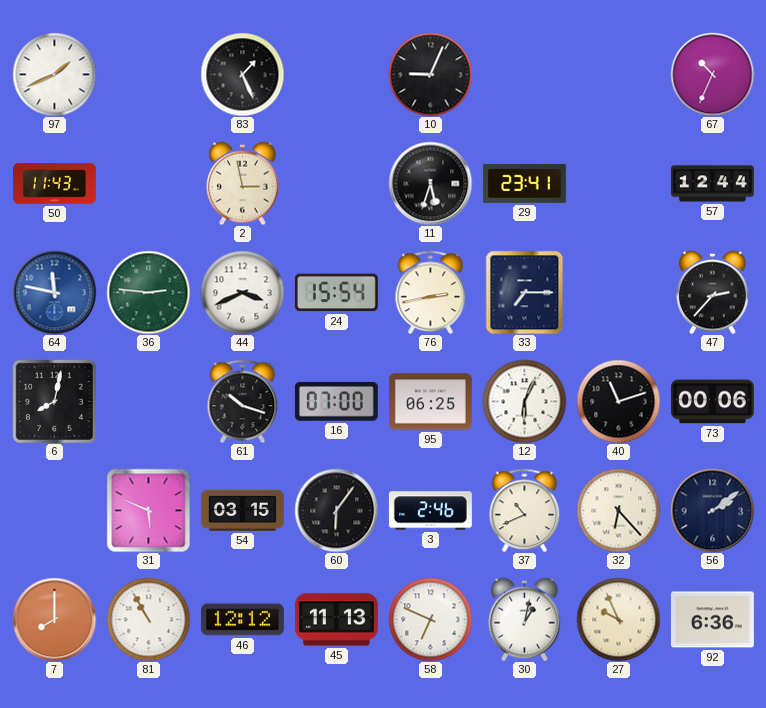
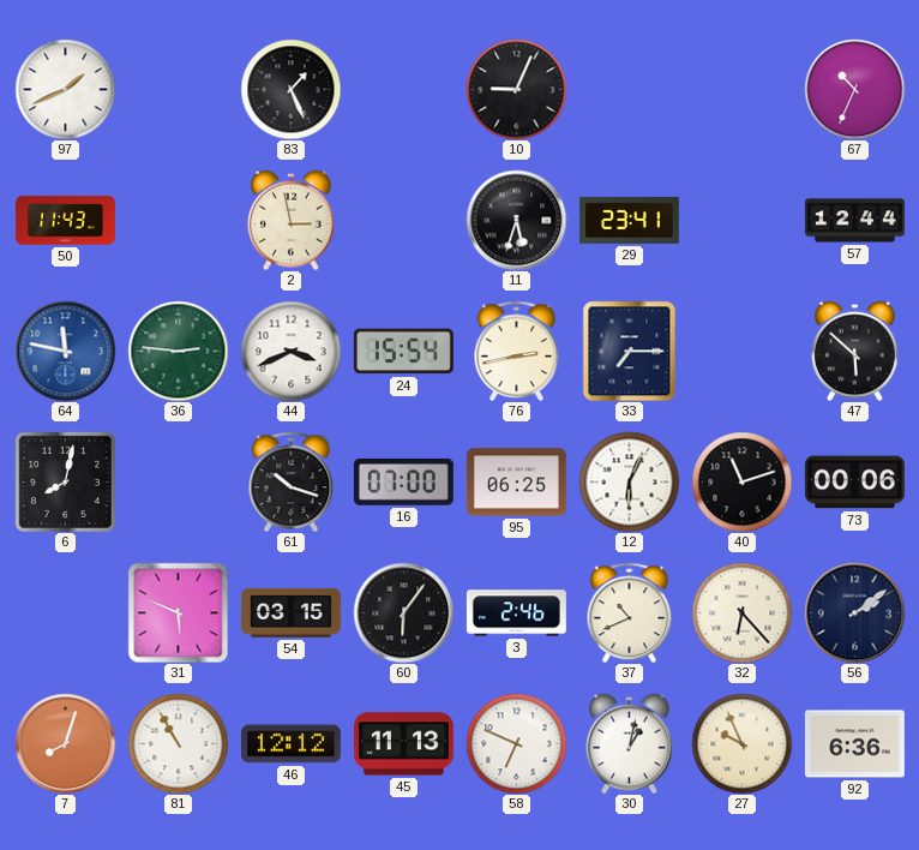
47: 2:37 -> 5:52
7: 8:00 -> 8:03
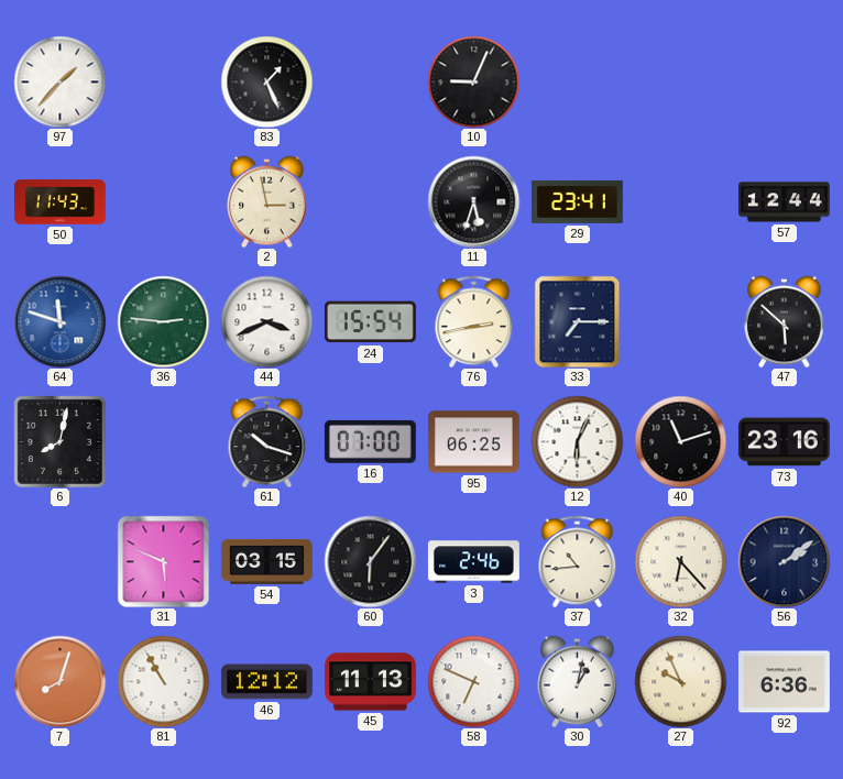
97: 1:41 -> 1:37
67: 10:34 -> none
64: 11:47 -> 11:48
73: 00:06 -> 23:16
37: 10:41 -> 10:44
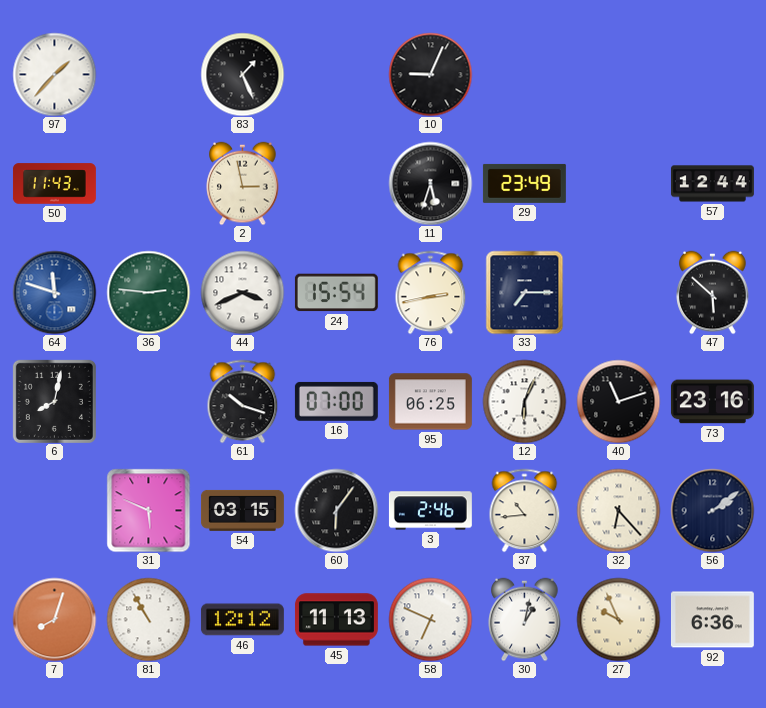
29: 23:41 -> 23:49
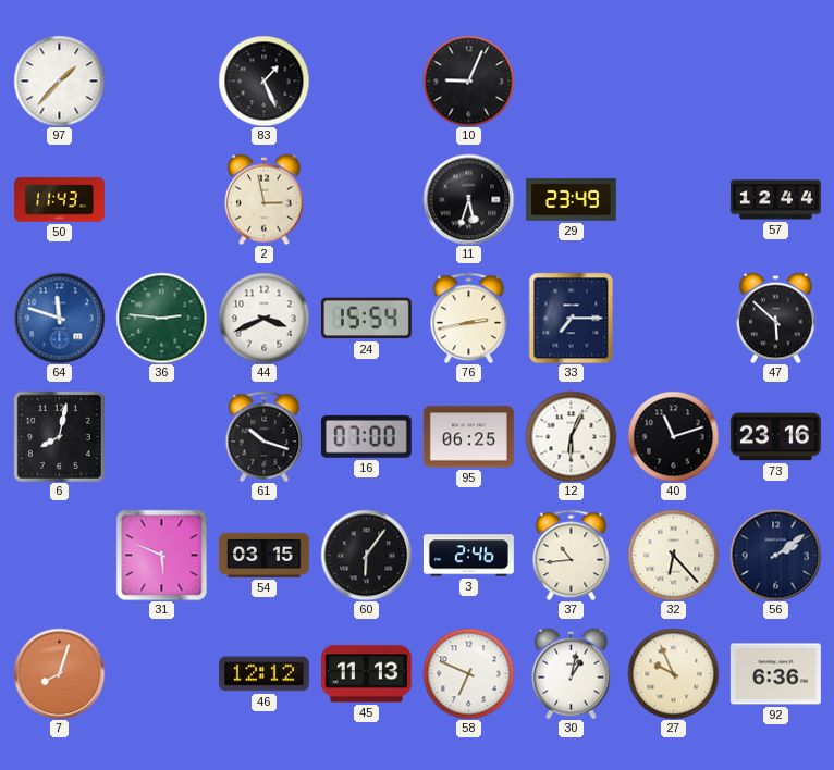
81: 10:55 -> none
